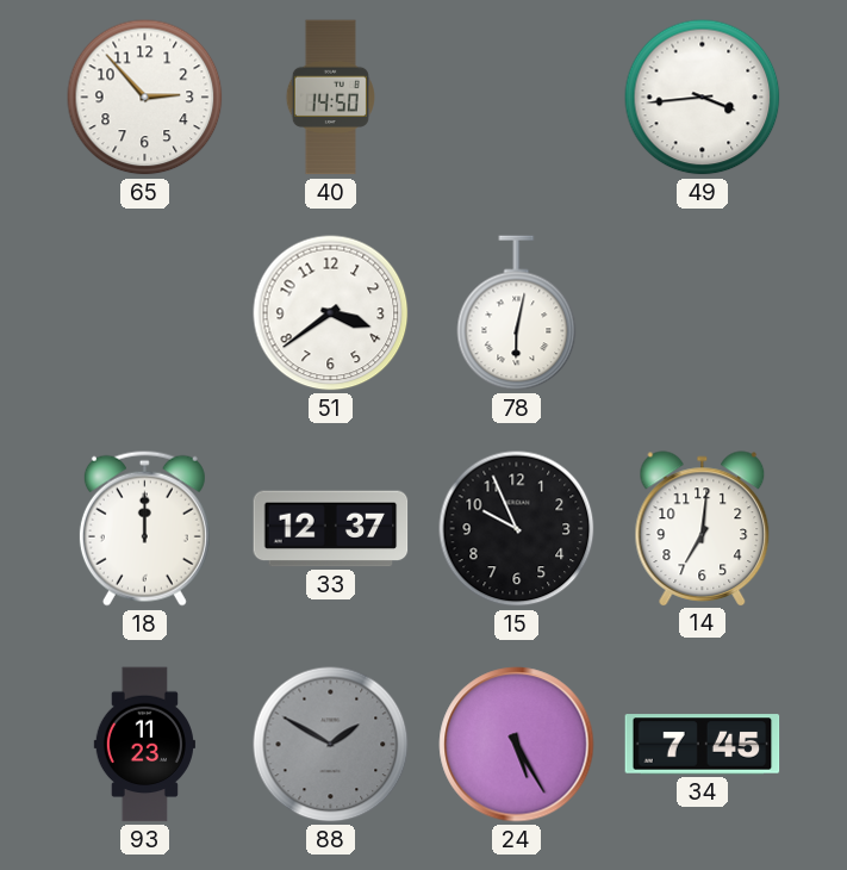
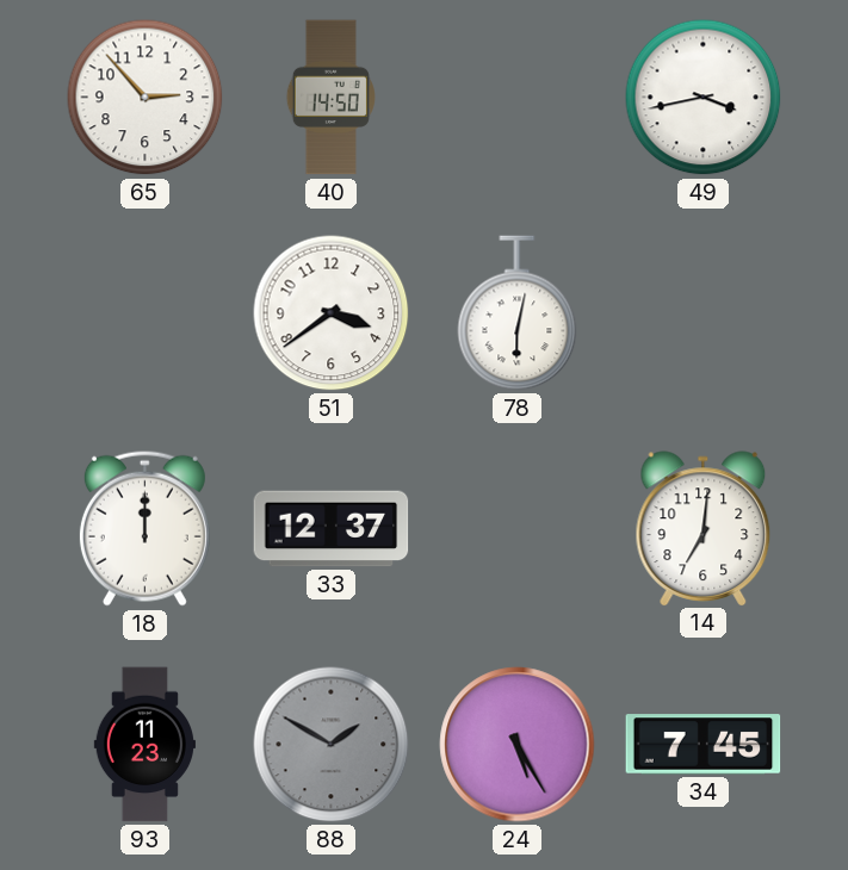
49: 3:44 -> 3:43
15: 9:56 -> none
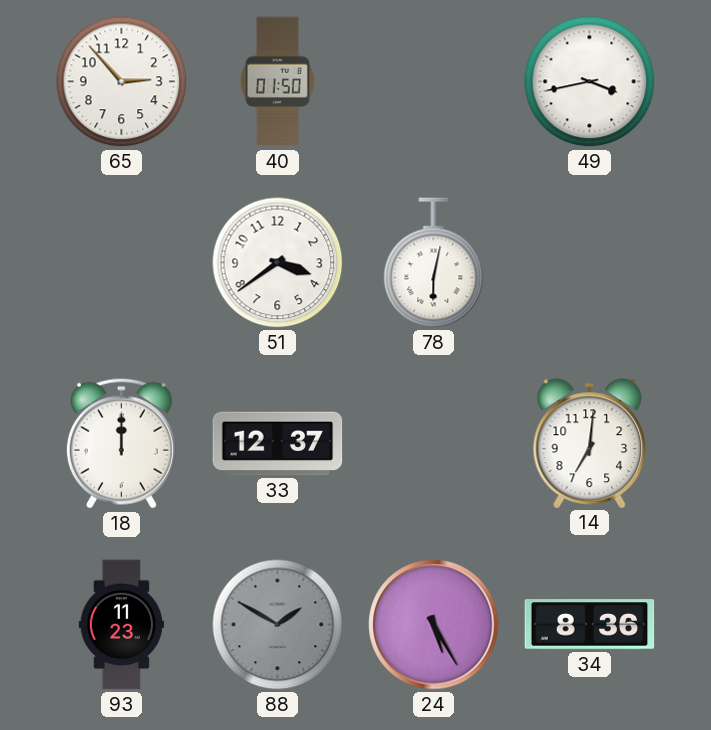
40: 14:50 -> 01:50
34: 7:45 -> 8:36
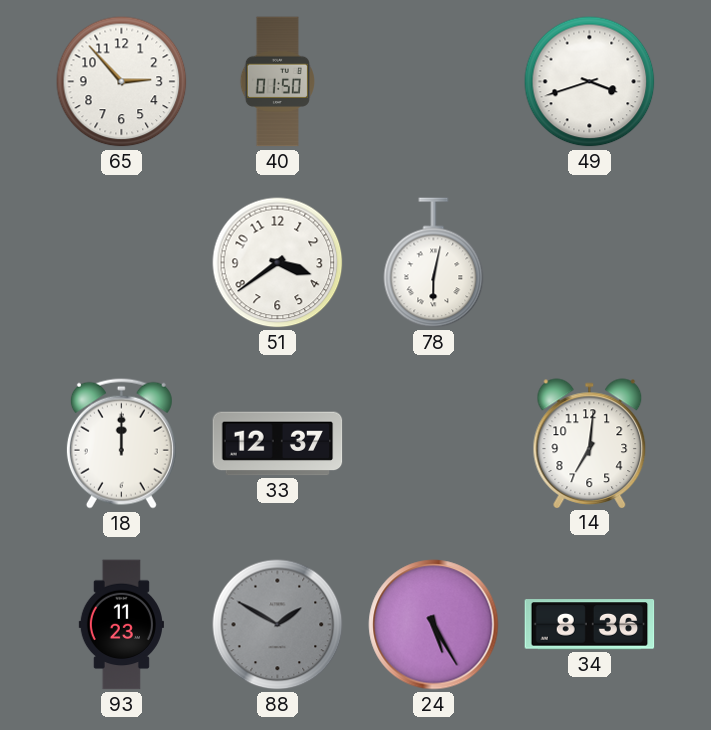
49: 3:43 -> 3:42
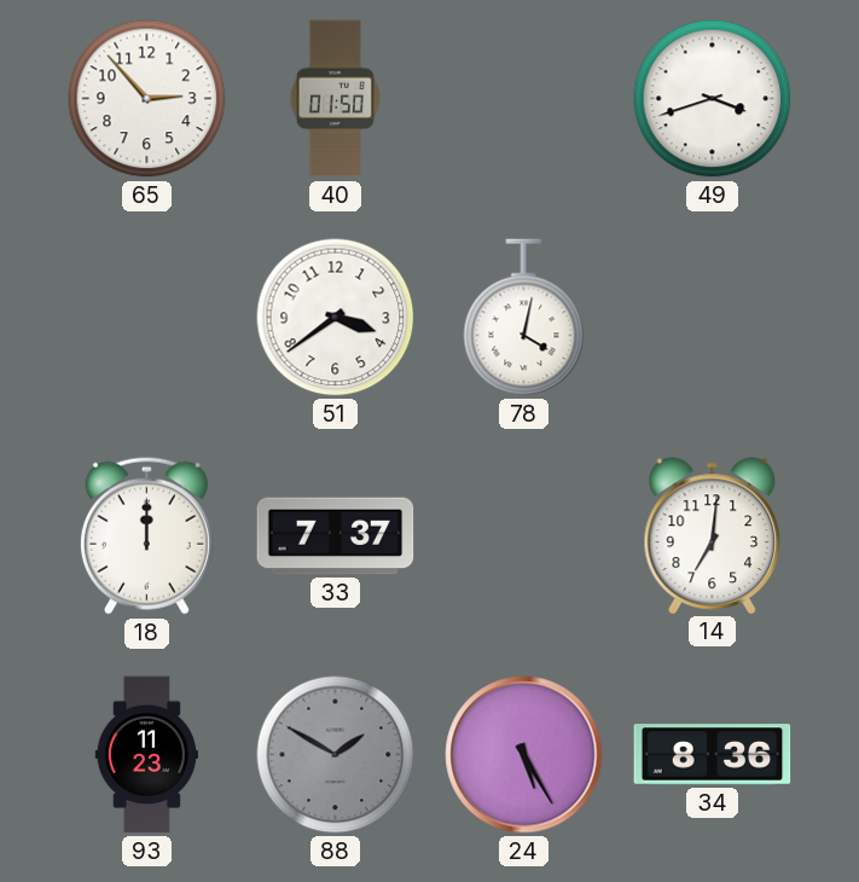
78: 6:02 -> 4:02
33: 12:37 -> 7:37
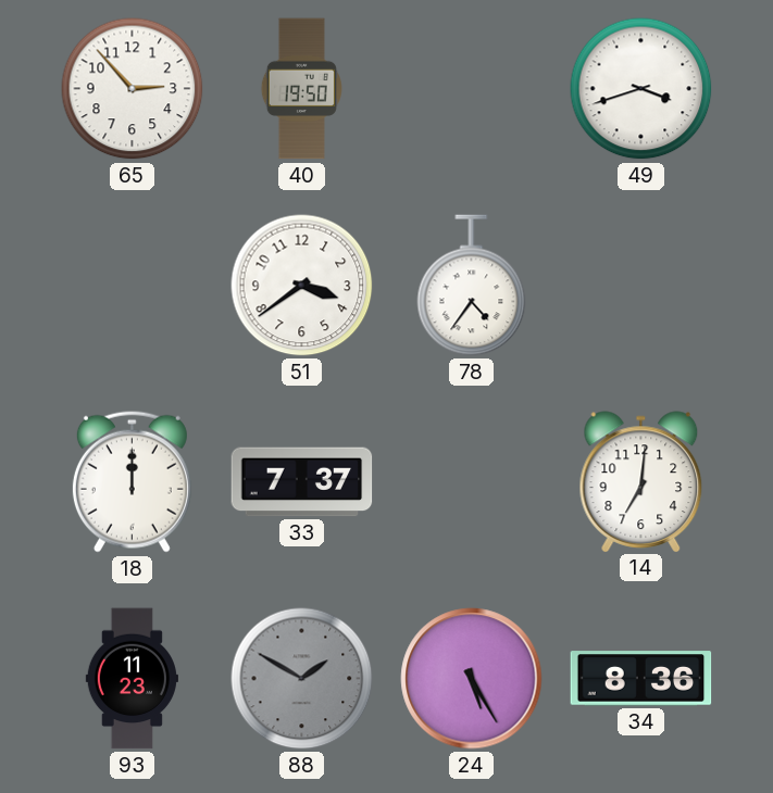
40: 01:50 -> 19:50
78: 4:02 -> 4:36
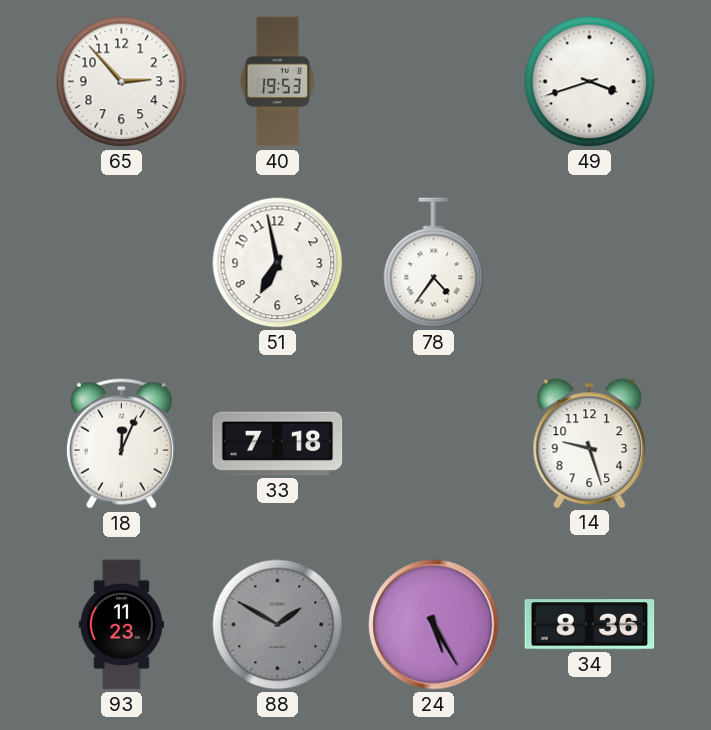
40: 19:50 -> 19:53
51: 3:39 -> 6:58
18: 12:00 -> 12:04
33: 7:37 -> 7:18
14: 7:01 -> 9:27
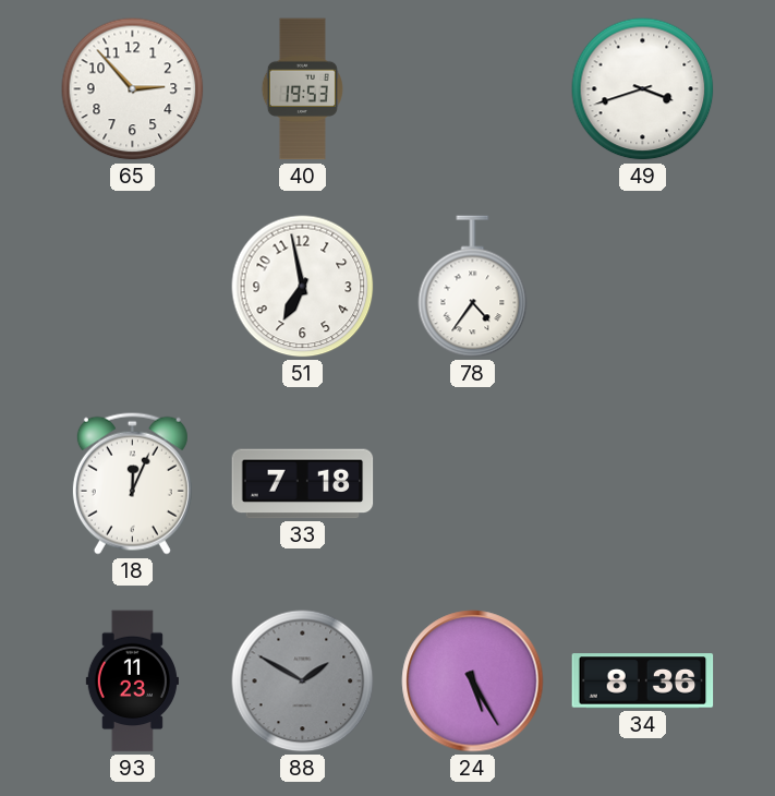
14: 9:27 -> none
